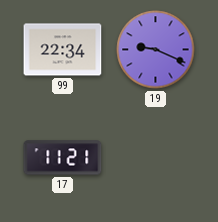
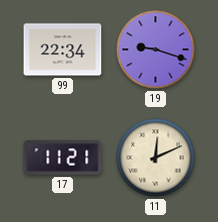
19: 9:19 -> 9:18
11: none -> 12:11
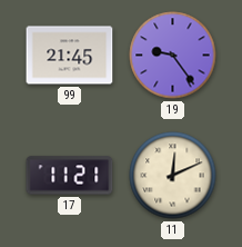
99: 22:34 -> 21:45
19: 9:18 -> 9:24
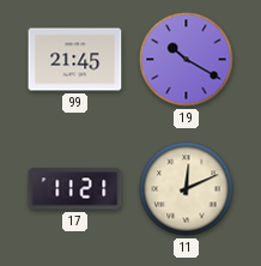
19: 9:24 -> 10:20
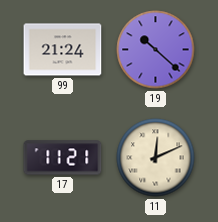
99: 21:45 -> 21:24
19: 10:20 -> 10:22
